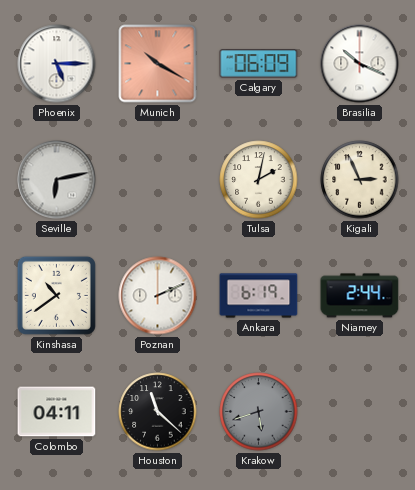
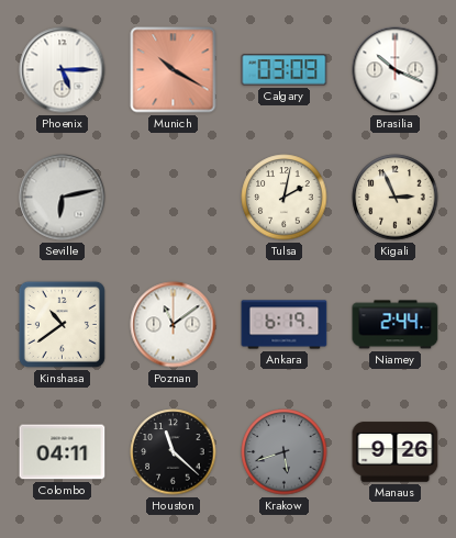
Calgary: 06:09 -> 03:09
Poznan: 2:11 -> 11:09
Manaus: none -> 9:26
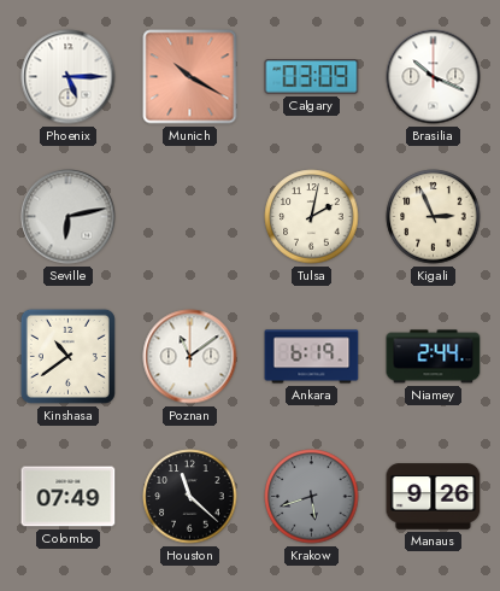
Colombo: 04:11 -> 07:49
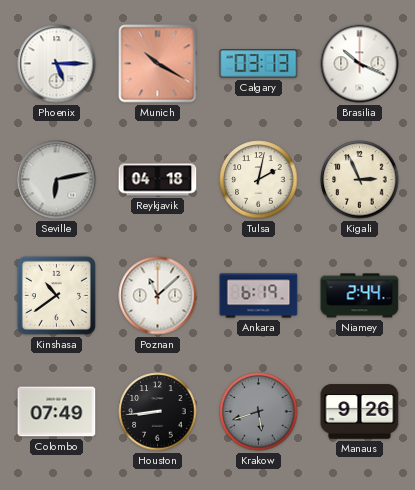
Calgary: 03:09 -> 03:13
Reykjavik: none -> 04:18
Poznan: 11:09 -> 11:08
Houston: 11:22 -> 8:44
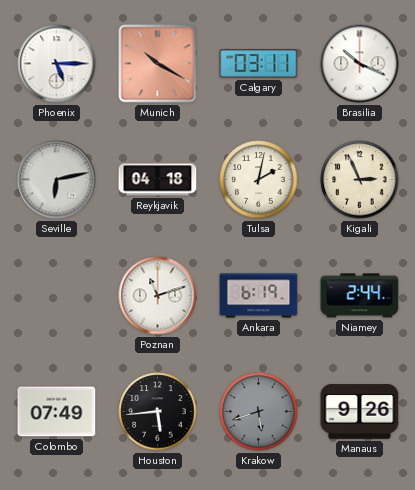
Calgary: 03:13 -> 03:11
Kinshasa: 10:39 -> none
Poznan: 11:08 -> 11:12
Houston: 8:44 -> 5:44
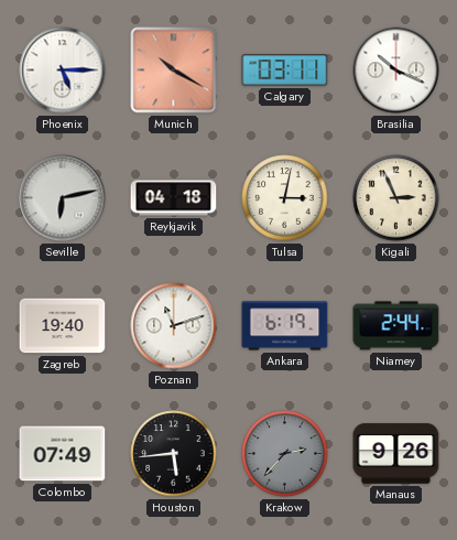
Tulsa: 2:02 -> 3:02
Zagreb: none -> 19:40
Krakow: 5:42 -> 2:37
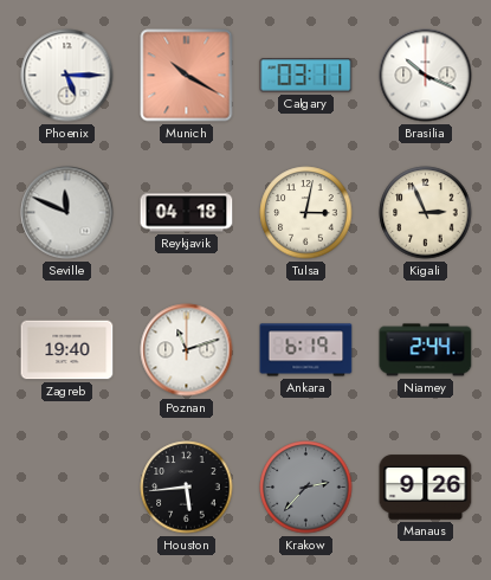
Seville: 6:13 -> 11:49
Colombo: 07:49 -> none
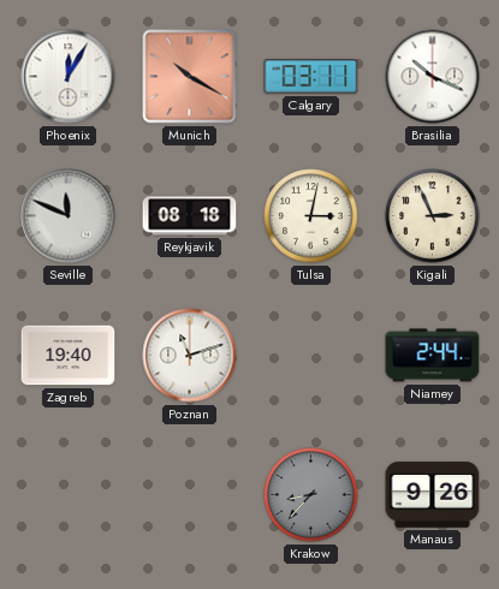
Phoenix: 5:15 -> 12:05
Reykjavik: 04:18 -> 08:18
Ankara: 6:19 -> none
Houston: 5:44 -> none
Krakow: 2:37 -> 8:37
